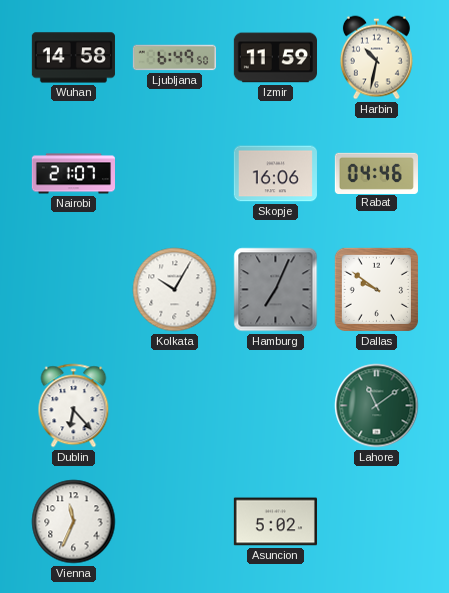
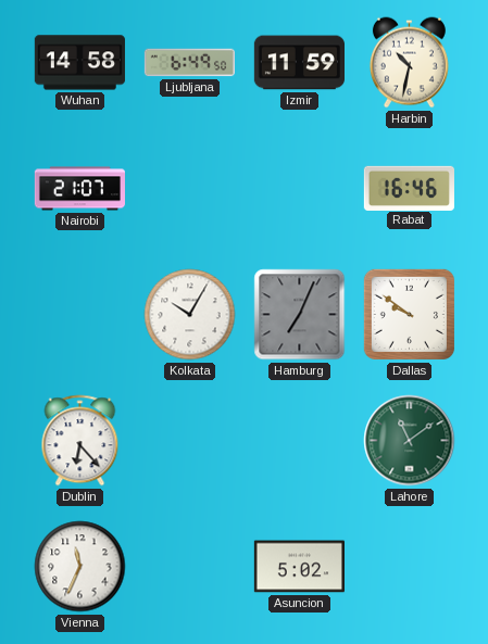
Skopje: 16:06 -> none
Rabat: 04:46 -> 16:46
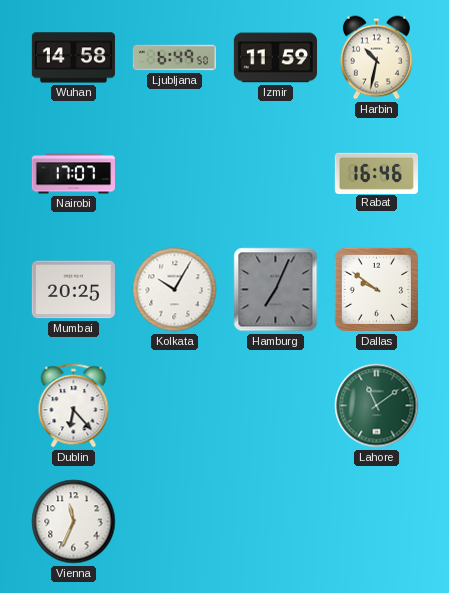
Nairobi: 21:07 -> 17:07
Mumbai: none -> 20:25
Asuncion: 5:02 -> none
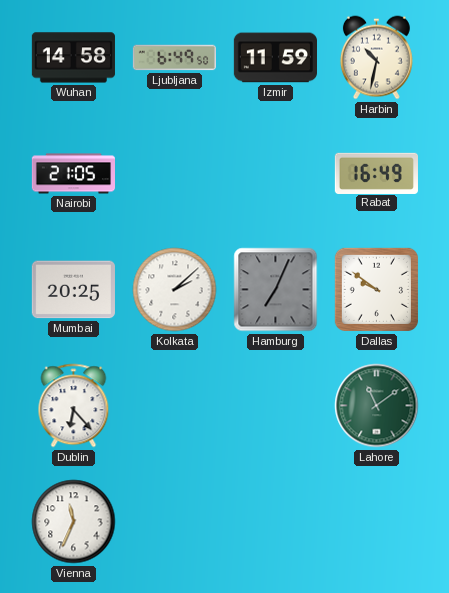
Nairobi: 17:07 -> 21:05
Rabat: 16:46 -> 16:49
Kolkata: 10:05 -> 2:08
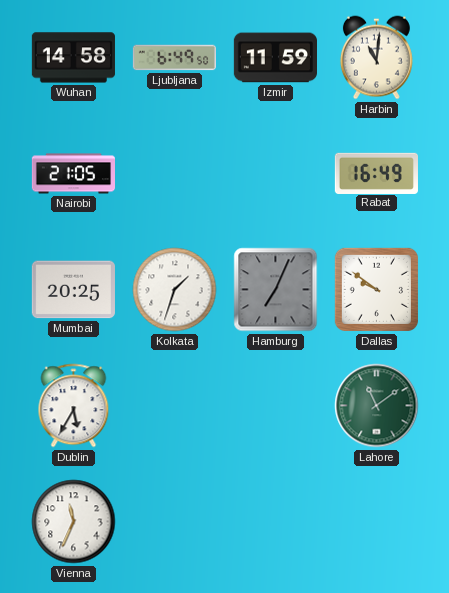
Harbin: 10:32 -> 11:01
Kolkata: 2:08 -> 1:33
Dublin: 6:23 -> 5:35
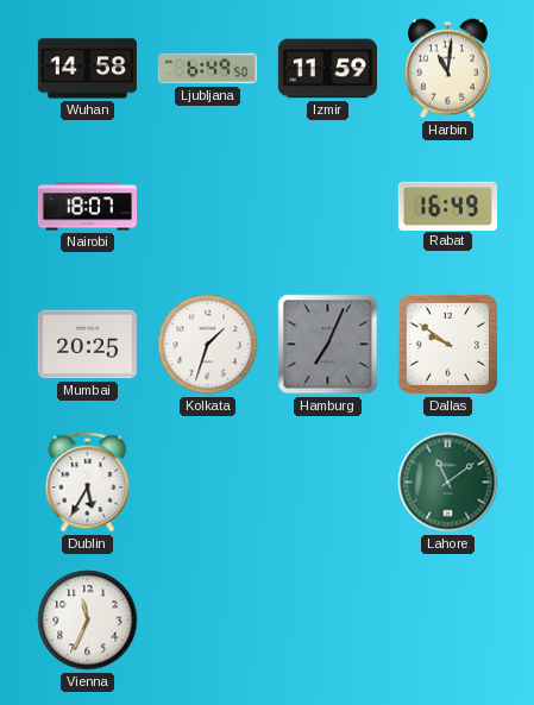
Nairobi: 21:05 -> 18:07
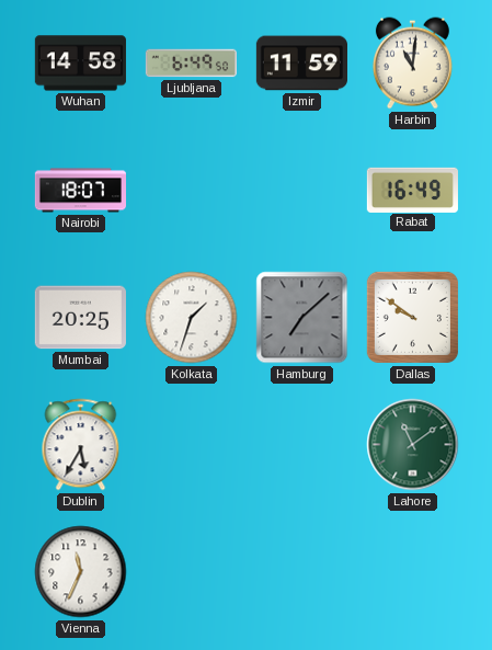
Hamburg: 7:04 -> 7:08
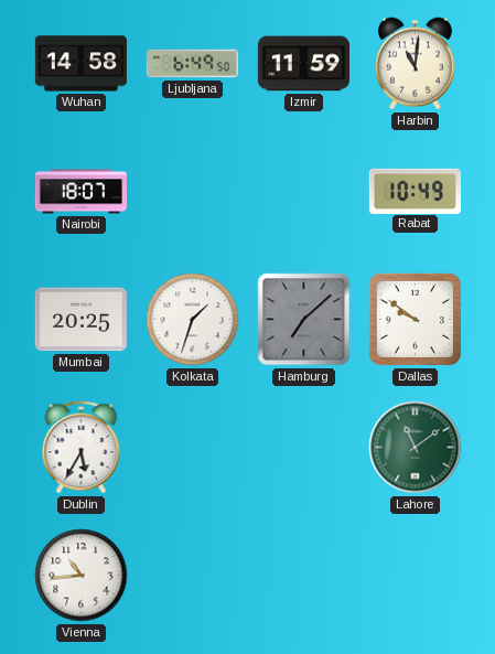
Rabat: 16:49 -> 10:49
Vienna: 11:34 -> 10:44
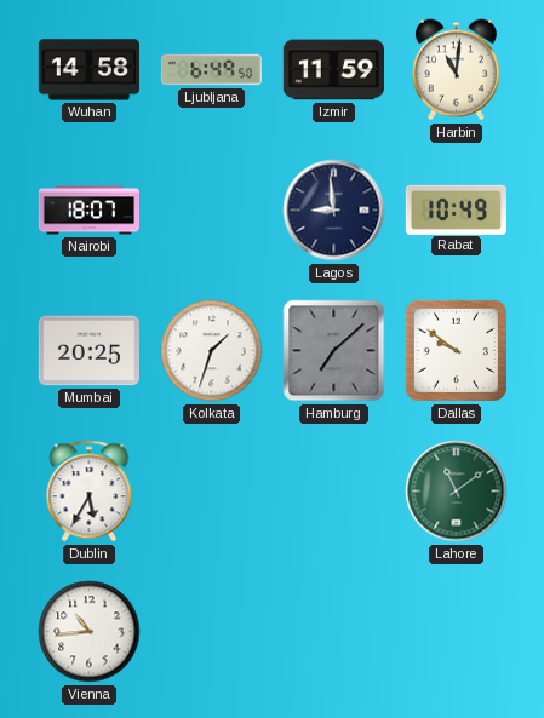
Lagos: none -> 8:59
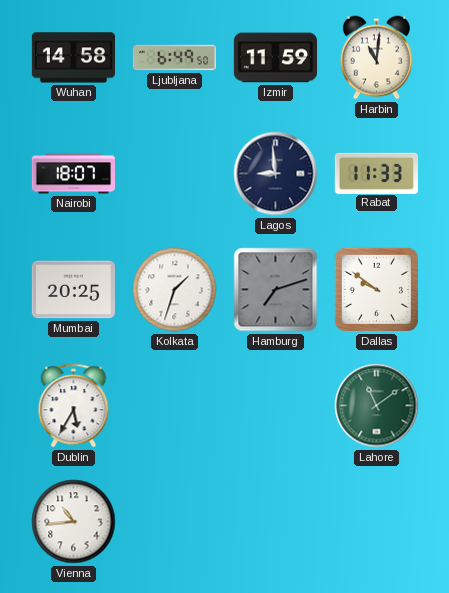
Rabat: 10:49 -> 11:33
Hamburg: 7:08 -> 7:12
